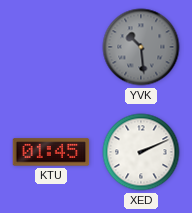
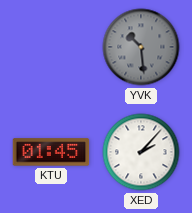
XED: 2:11 -> 2:07
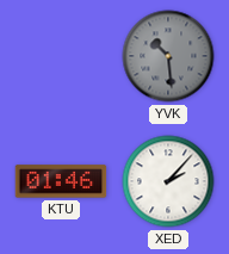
KTU: 01:45 -> 01:46
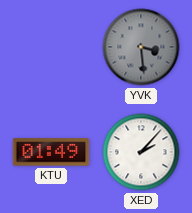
YVK: 10:29 -> 3:29
KTU: 01:46 -> 01:49
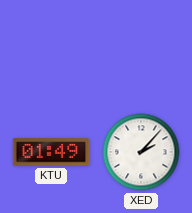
YVK: 3:29 -> none
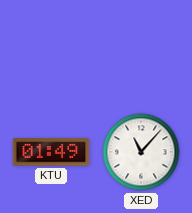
XED: 2:07 -> 11:07
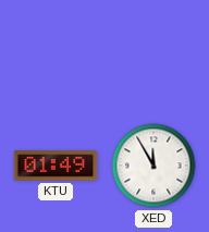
XED: 11:07 -> 11:55
